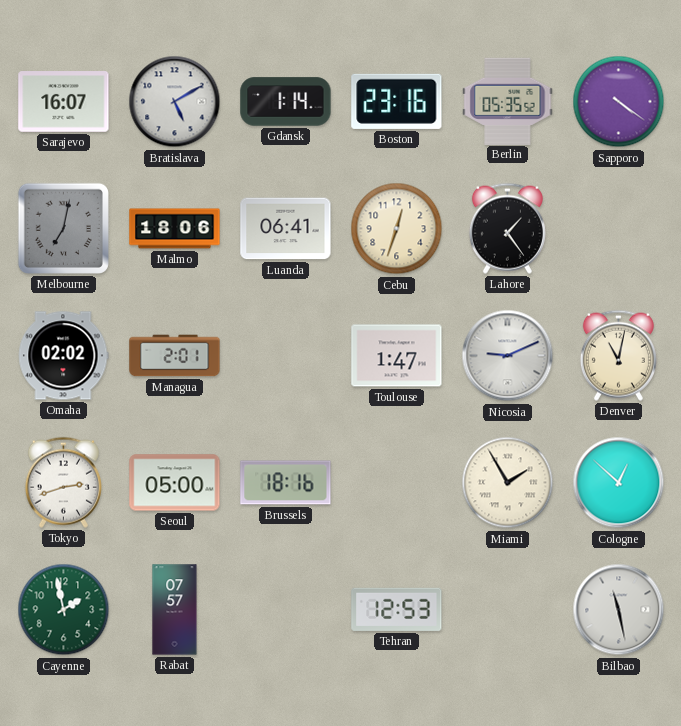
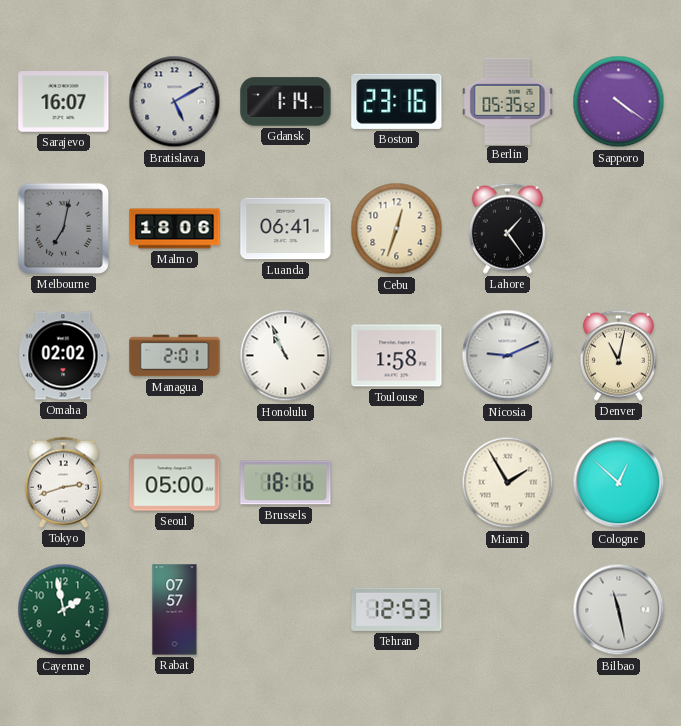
Honolulu: none -> 10:56
Toulouse: 1:47 -> 1:58
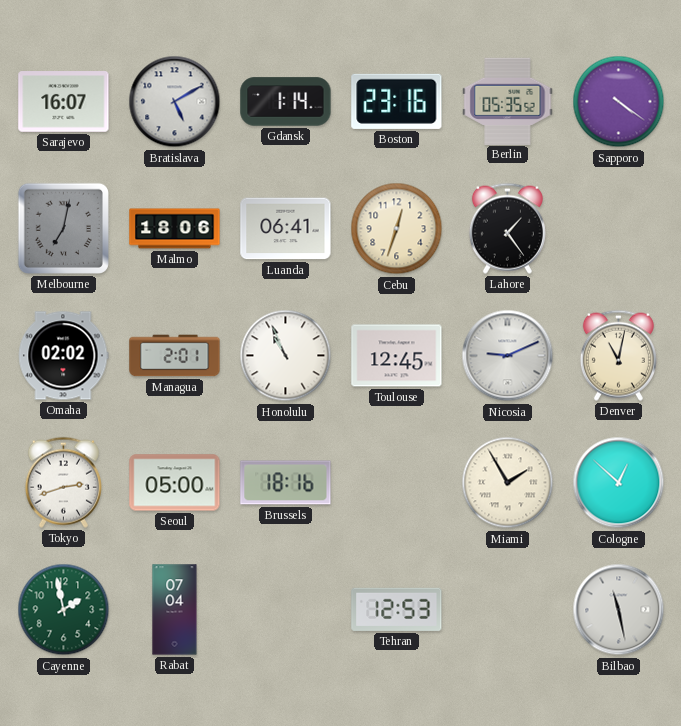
Toulouse: 1:58 -> 12:45
Rabat: 07:57 -> 07:04
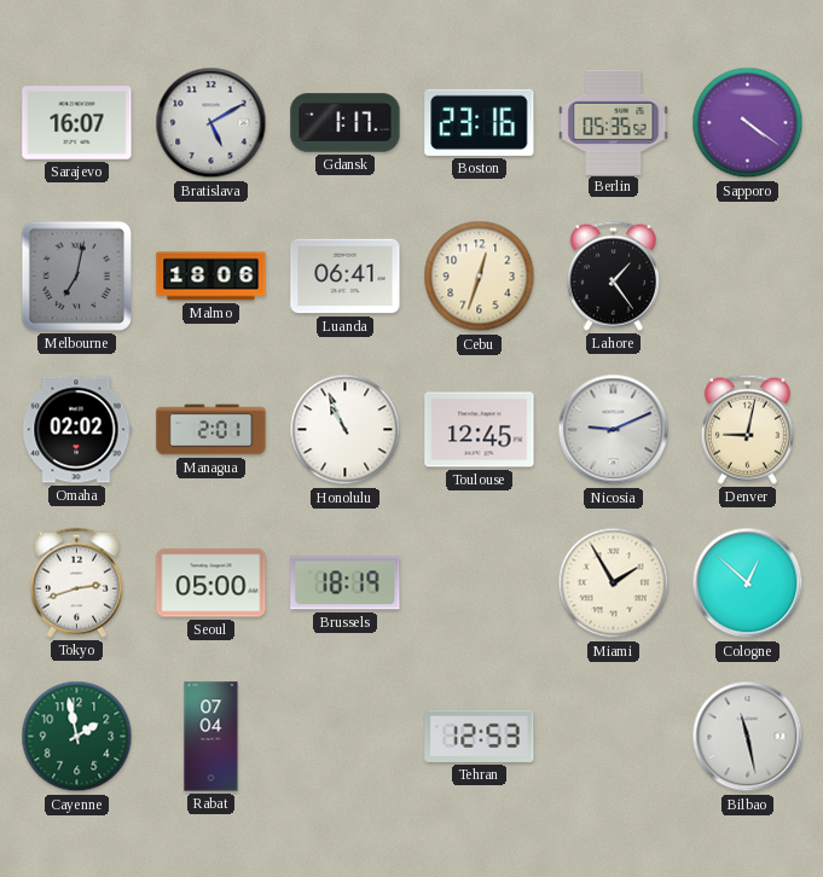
Gdansk: 1:14 -> 1:17
Denver: 11:02 -> 9:02
Brussels: 18:16 -> 18:19
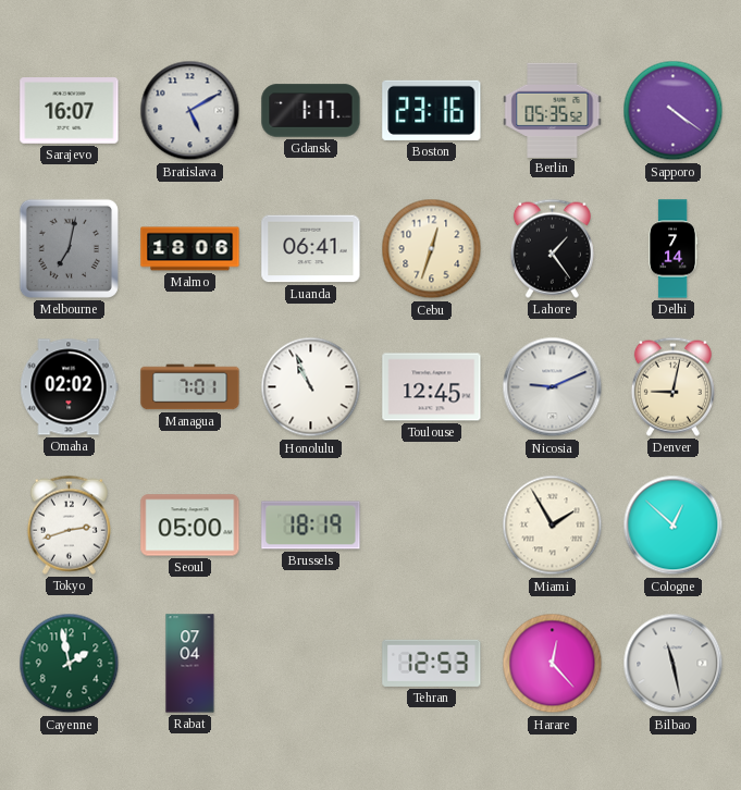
Delhi: none -> 7:14
Managua: 2:01 -> 7:01
Harare: none -> 12:23
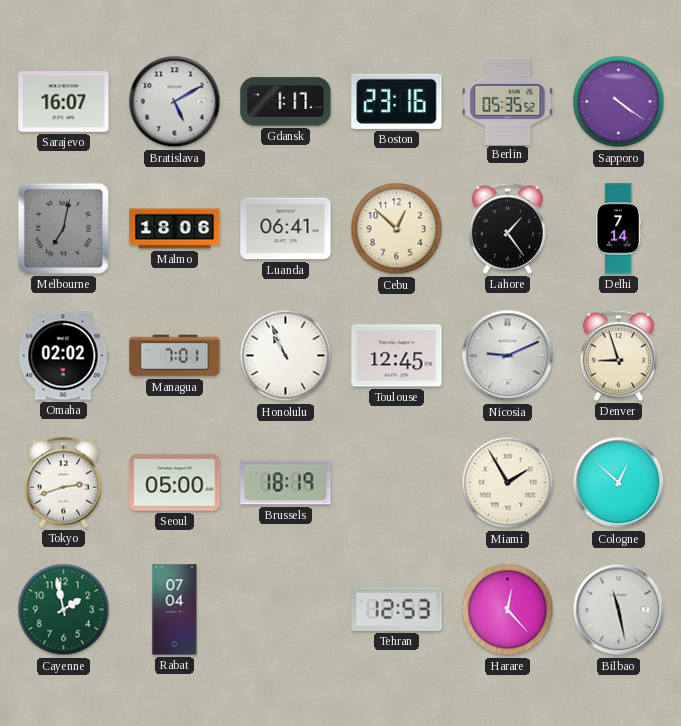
Cebu: 12:33 -> 12:52
Denver: 9:02 -> 8:57
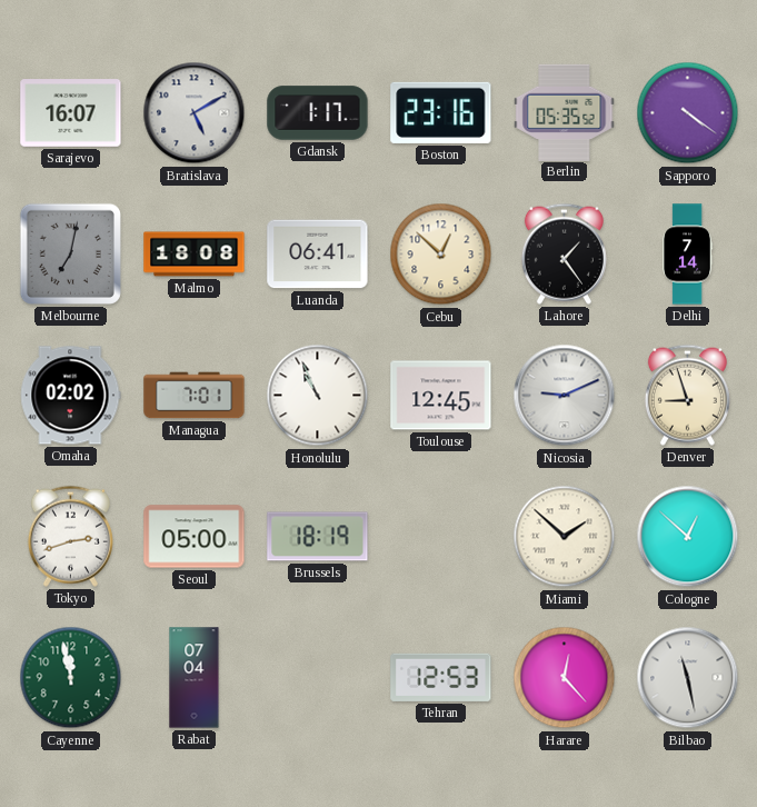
Malmo: 18:06 -> 18:08
Miami: 1:55 -> 1:52
Cayenne: 1:58 -> 11:58
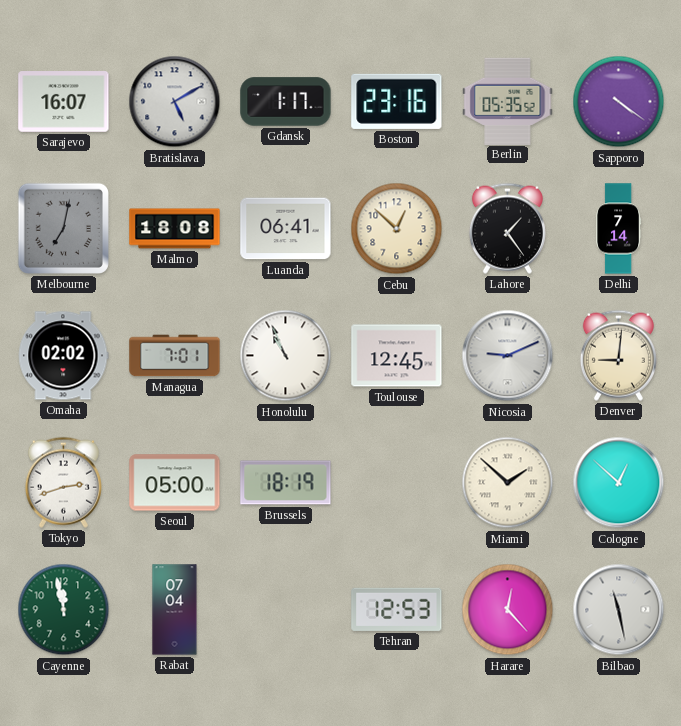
Denver: 8:57 -> 9:01
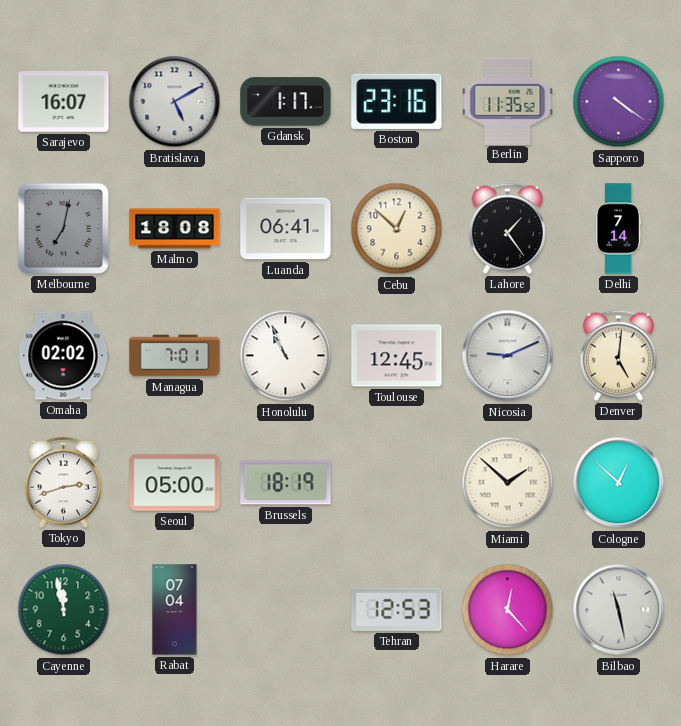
Berlin: 05:35 -> 11:35
Denver: 9:01 -> 5:01
